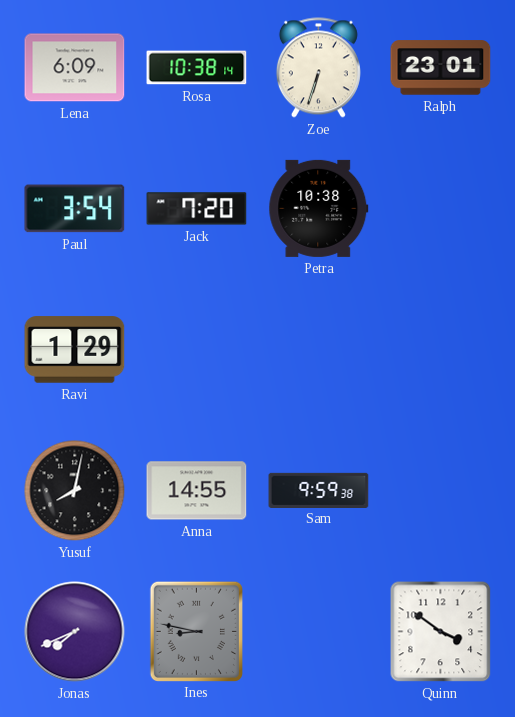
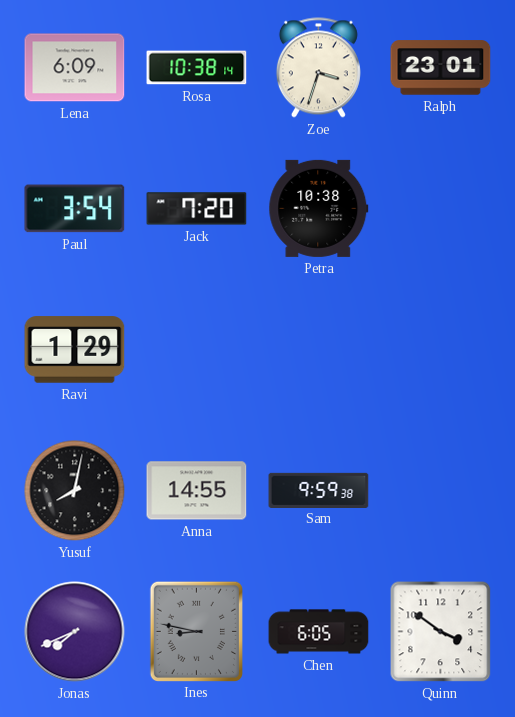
Zoe: 6:33 -> 3:33
Chen: none -> 6:05
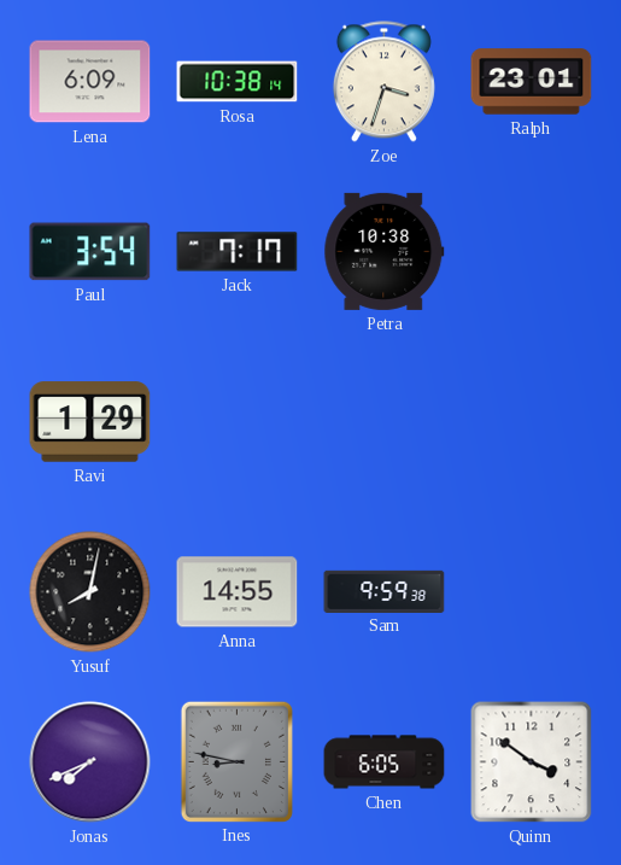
Jack: 7:20 -> 7:17
